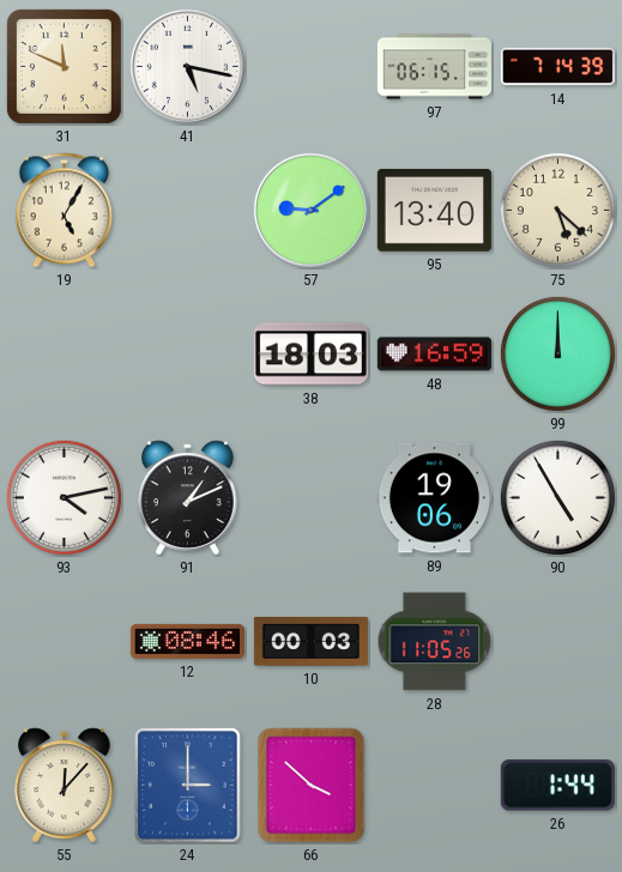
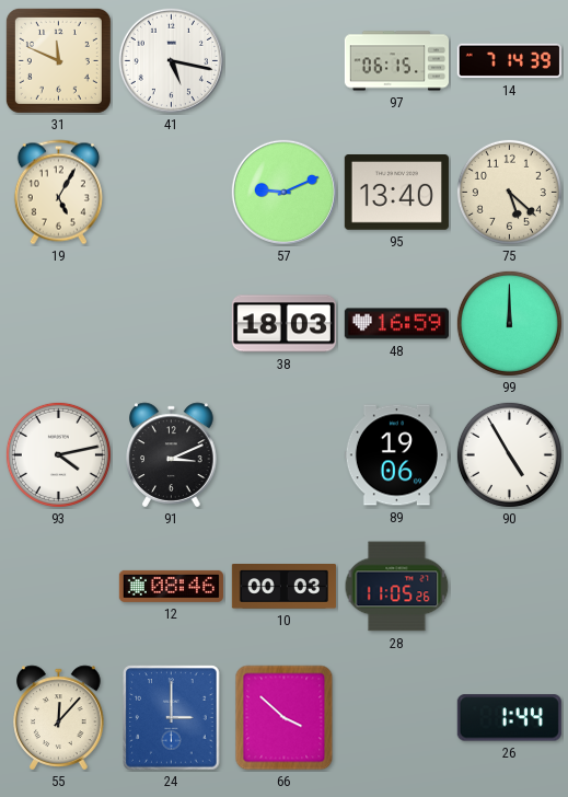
57: 9:09 -> 9:11
91: 1:11 -> 3:11
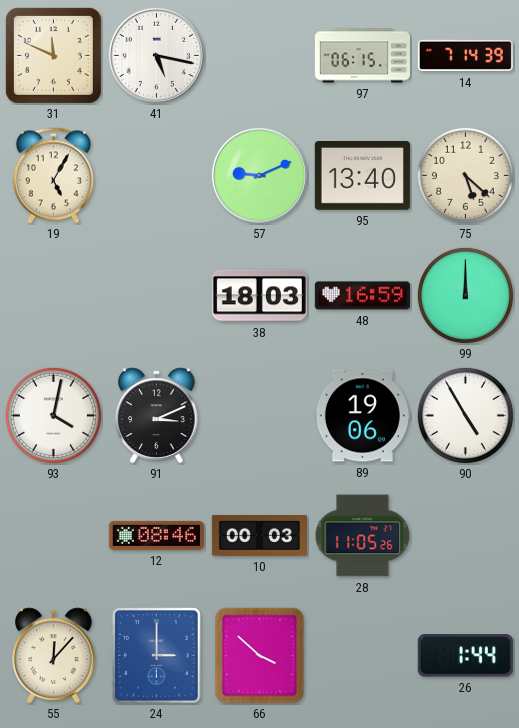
93: 4:13 -> 4:02
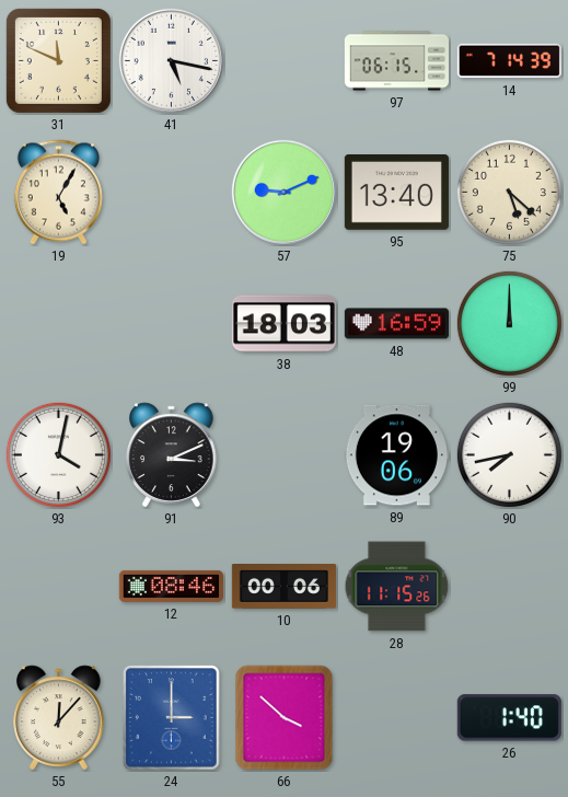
90: 4:55 -> 7:43
10: 00:03 -> 00:06
28: 11:05 -> 11:15
26: 1:44 -> 1:40
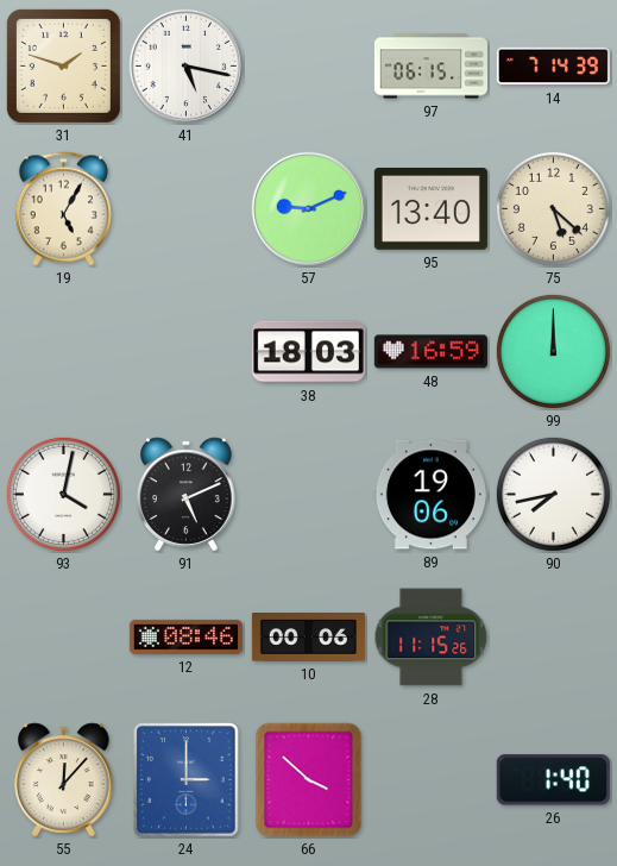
31: 11:49 -> 1:48
91: 3:11 -> 5:11
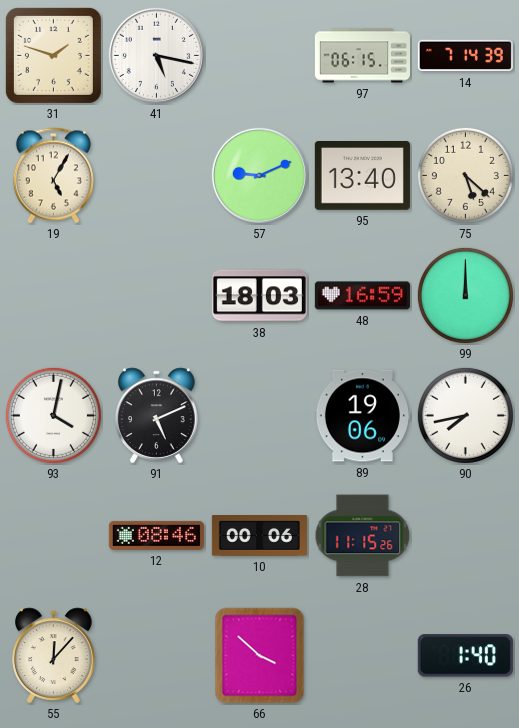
24: 3:00 -> none
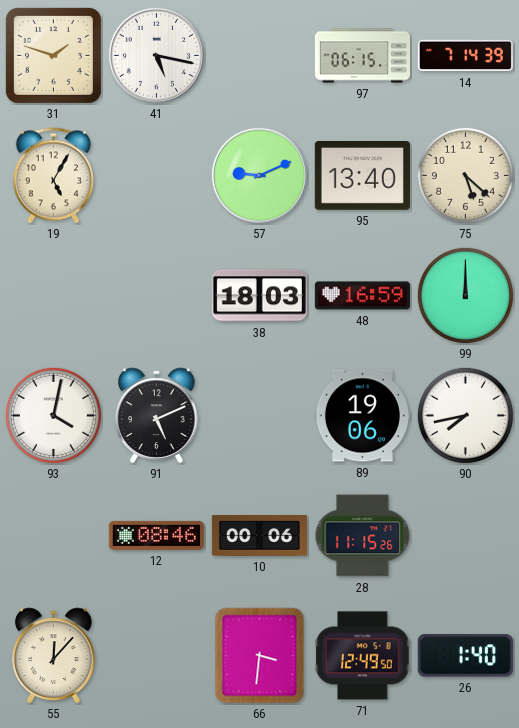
66: 3:52 -> 3:31
71: none -> 12:49
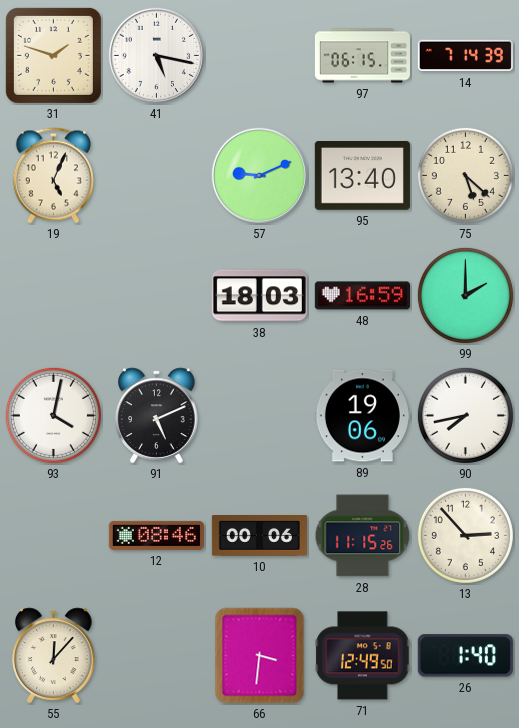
19: 5:05 -> 5:04
99: 12:00 -> 2:00
13: none -> 2:53
